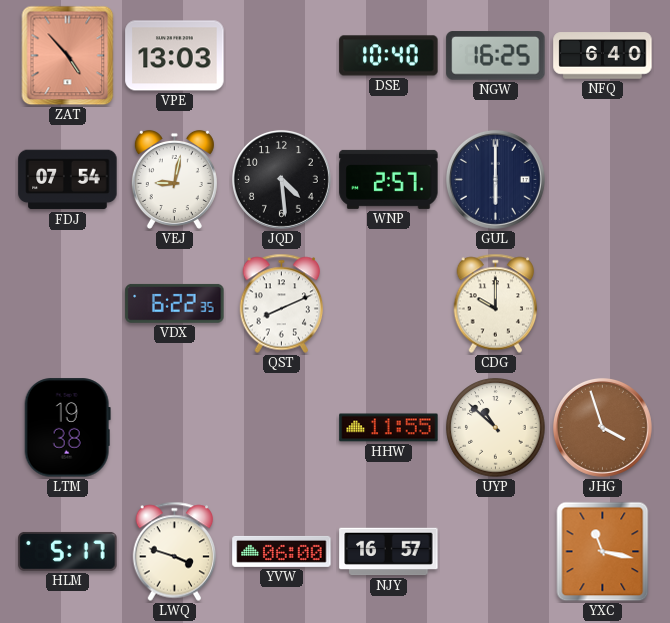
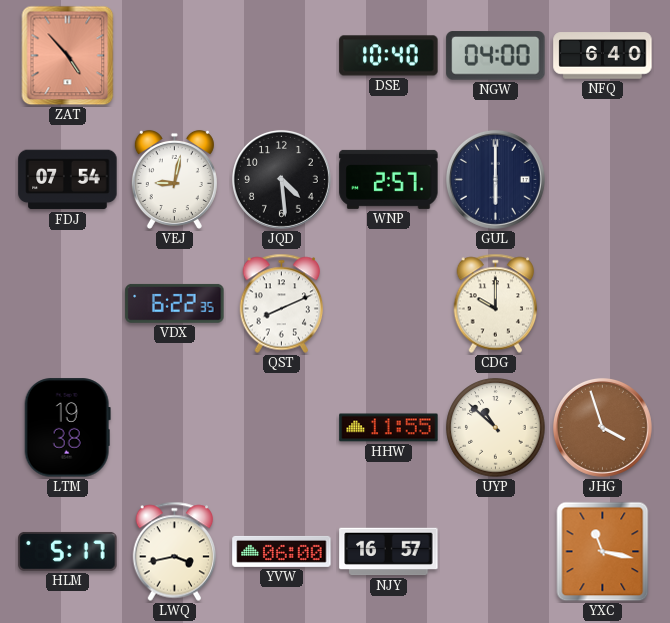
VPE: 13:03 -> none
NGW: 16:25 -> 04:00
LWQ: 3:48 -> 3:43
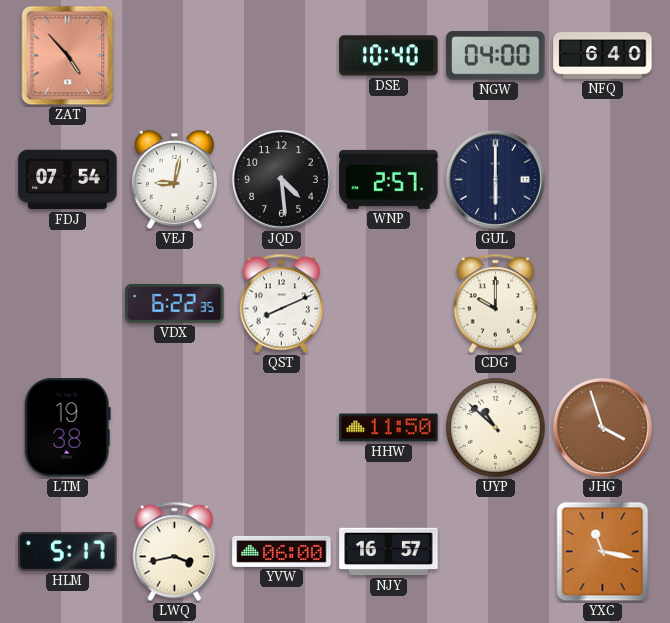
HHW: 11:55 -> 11:50
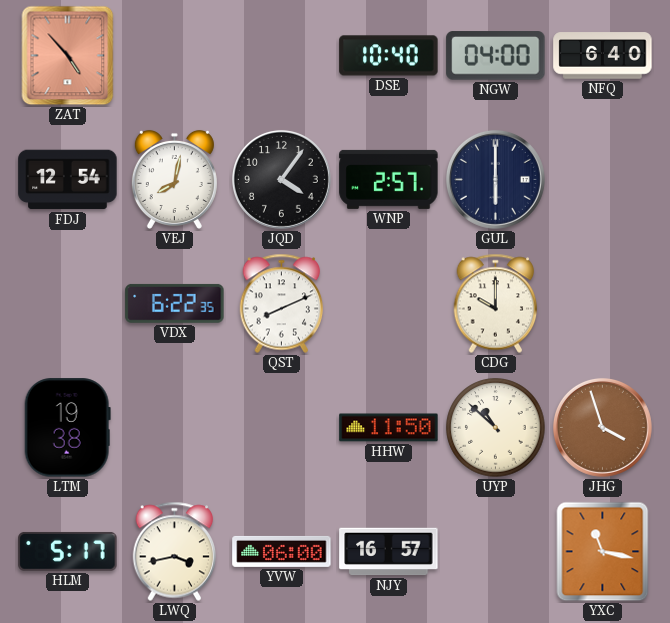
FDJ: 07:54 -> 12:54
VEJ: 9:02 -> 8:02
JQD: 4:29 -> 4:06
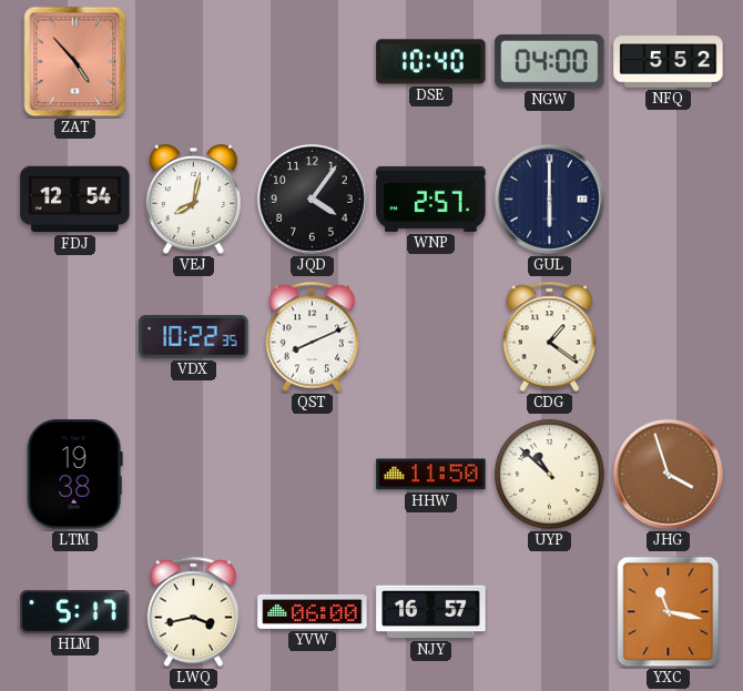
NFQ: 6:40 -> 5:52
VDX: 6:22 -> 10:22
CDG: 10:00 -> 1:21
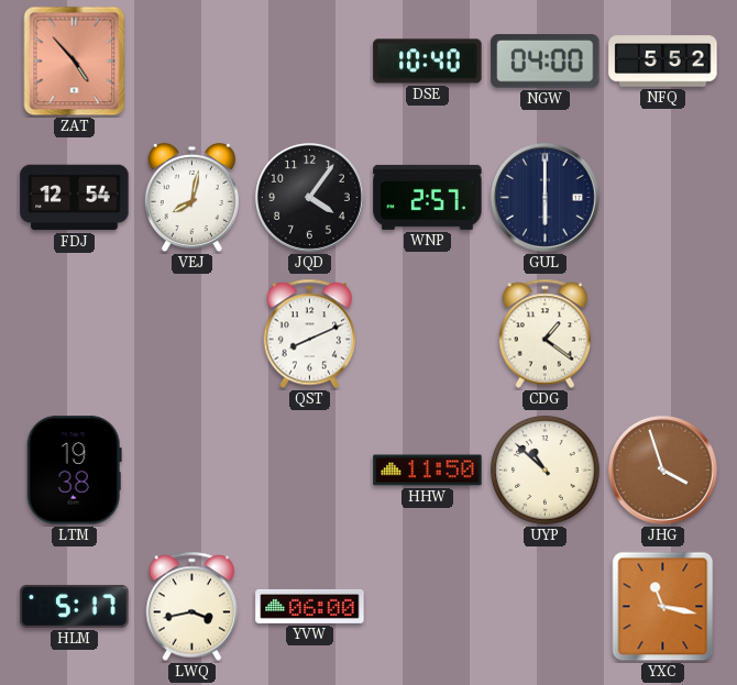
VDX: 10:22 -> none
NJY: 16:57 -> none
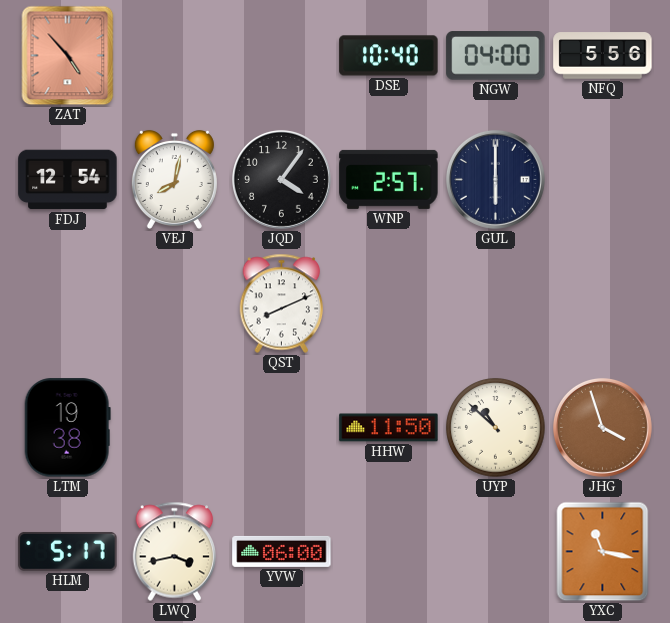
NFQ: 5:52 -> 5:56
CDG: 1:21 -> none
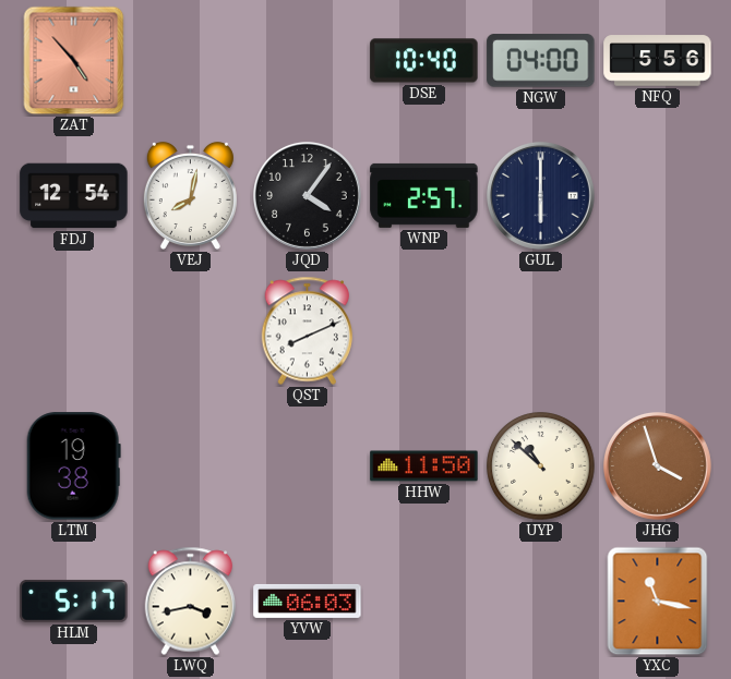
YVW: 06:00 -> 06:03
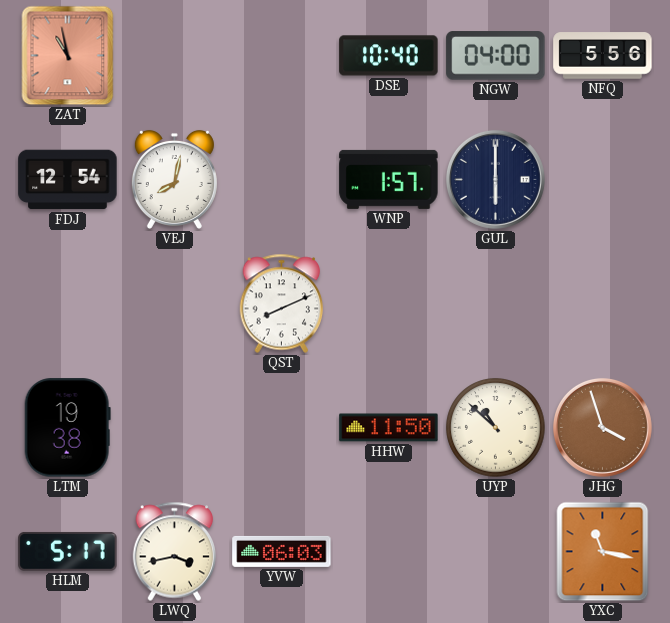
ZAT: 4:53 -> 10:58
JQD: 4:06 -> none
WNP: 2:57 -> 1:57
